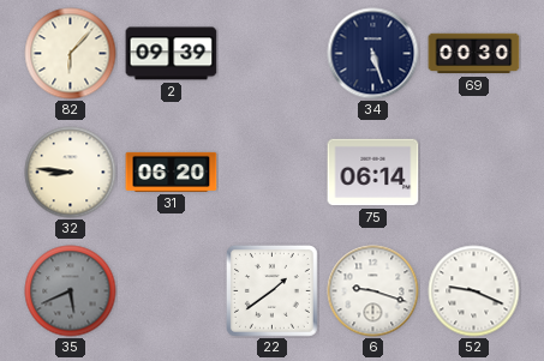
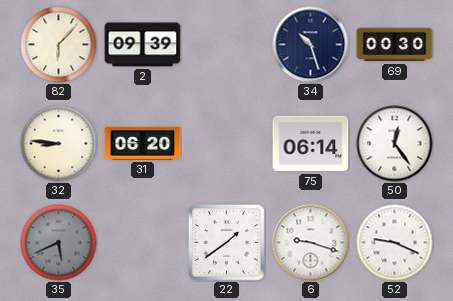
34: 5:27 -> 10:27
50: none -> 12:24
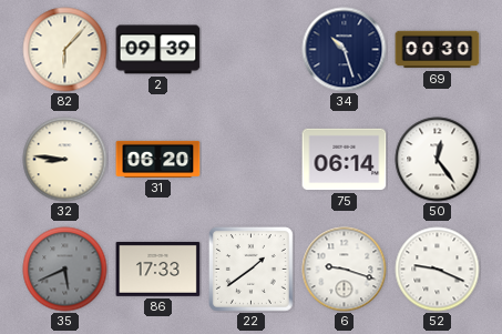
86: none -> 17:33
